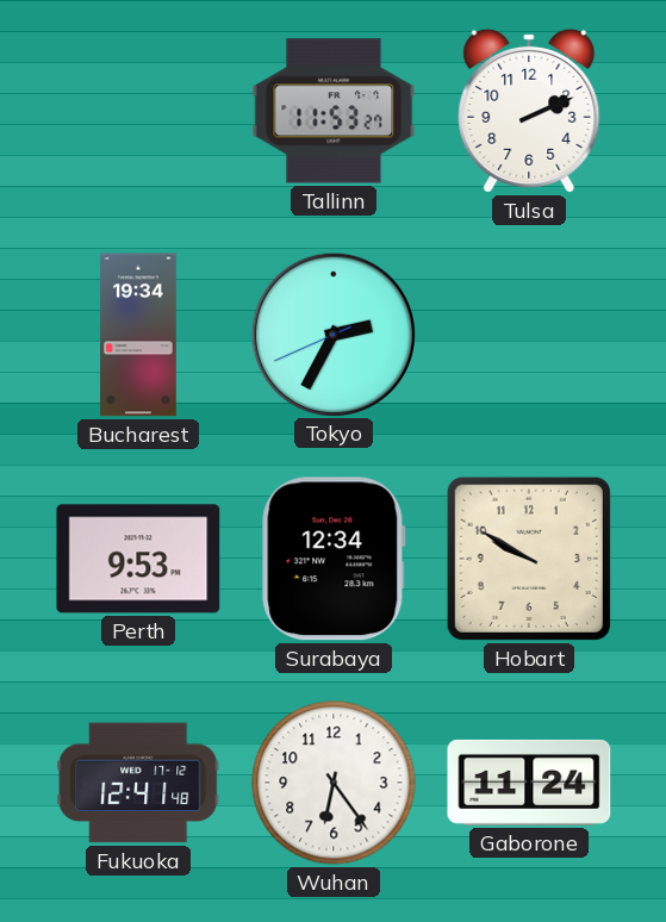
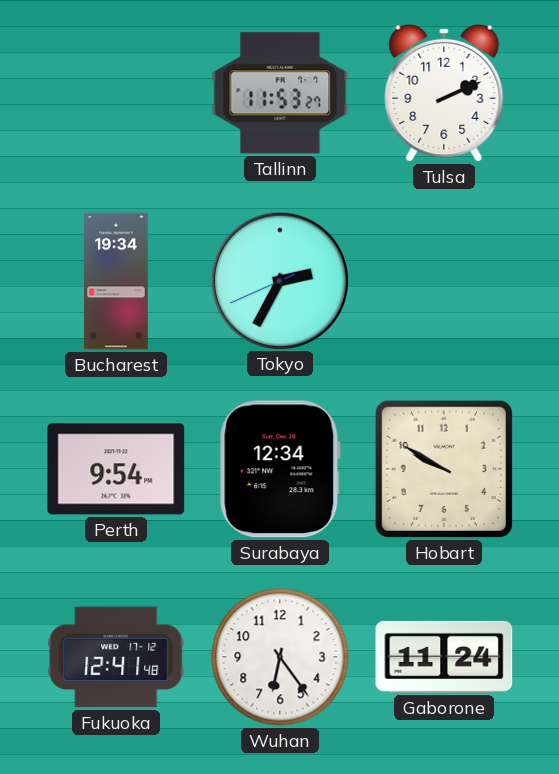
Perth: 9:53 -> 9:54
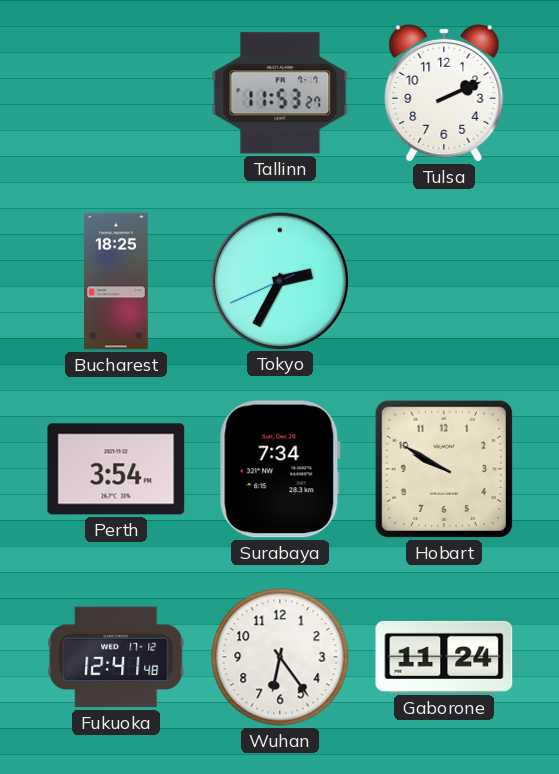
Bucharest: 19:34 -> 18:25
Perth: 9:54 -> 3:54
Surabaya: 12:34 -> 7:34
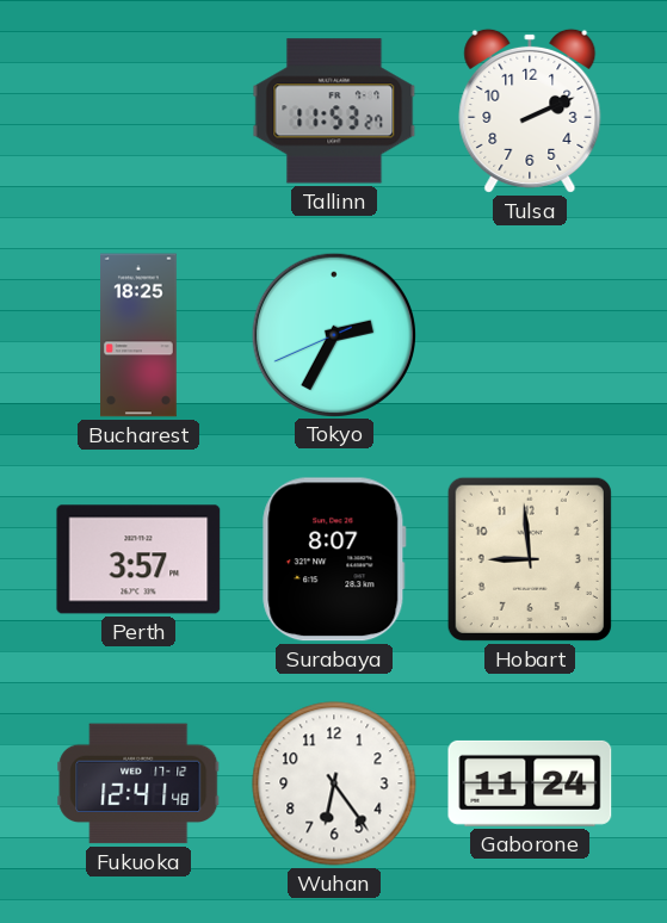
Perth: 3:54 -> 3:57
Surabaya: 7:34 -> 8:07
Hobart: 9:50 -> 8:59
